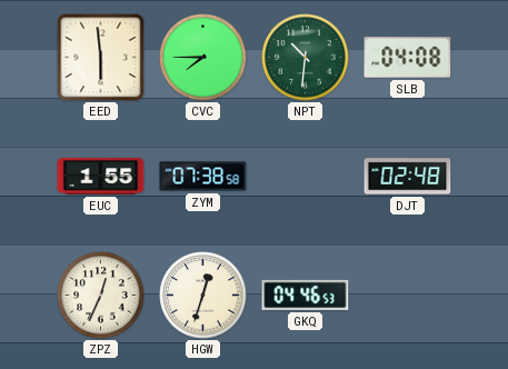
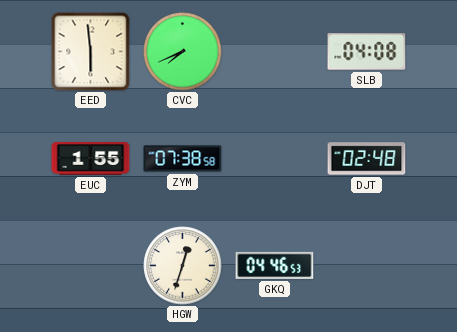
CVC: 7:45 -> 7:41
NPT: 10:31 -> none
ZPZ: 12:34 -> none
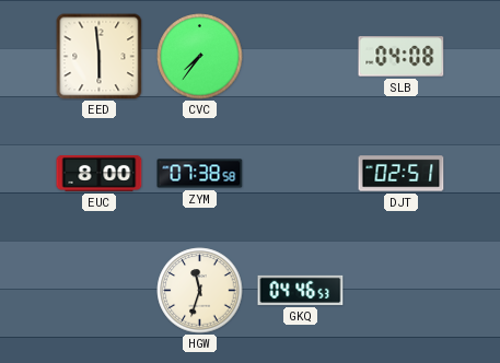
CVC: 7:41 -> 7:36
EUC: 1:55 -> 8:00
DJT: 02:48 -> 02:51
HGW: 12:33 -> 11:33
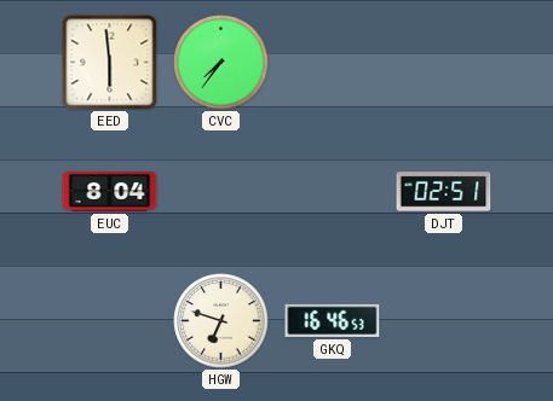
SLB: 04:08 -> none
EUC: 8:00 -> 8:04
ZYM: 07:38 -> none
HGW: 11:33 -> 6:48
GKQ: 04:46 -> 16:46
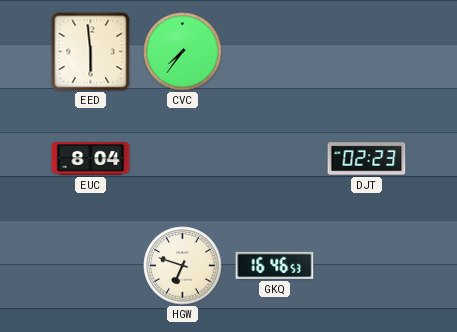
DJT: 02:51 -> 02:23
